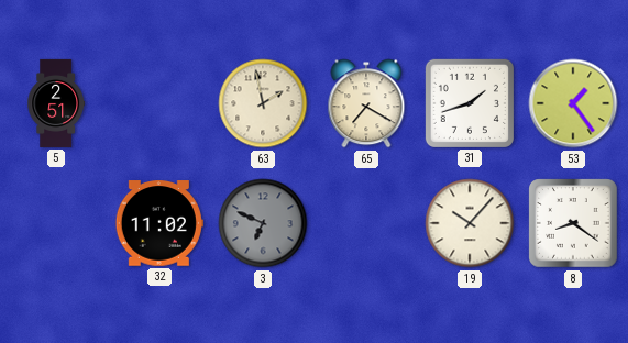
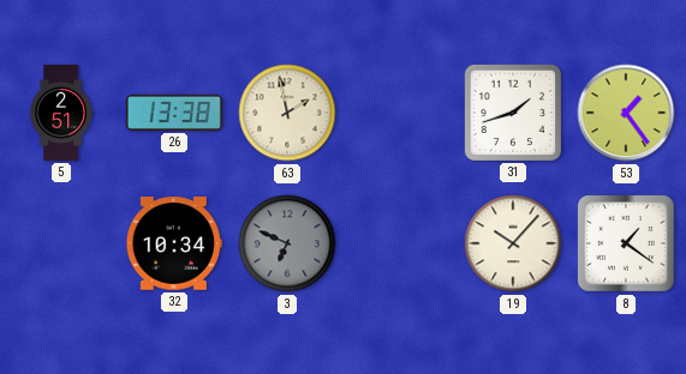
26: none -> 13:38
65: 7:20 -> none
32: 11:02 -> 10:34
8: 8:21 -> 1:21
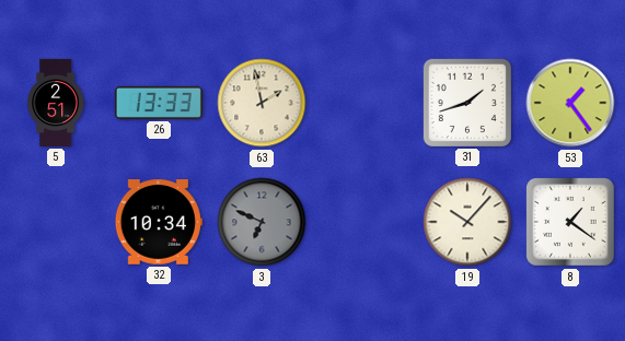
26: 13:38 -> 13:33
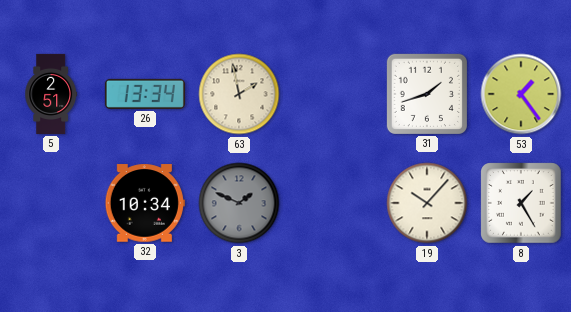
26: 13:33 -> 13:34
3: 6:49 -> 1:49
8: 1:21 -> 1:25
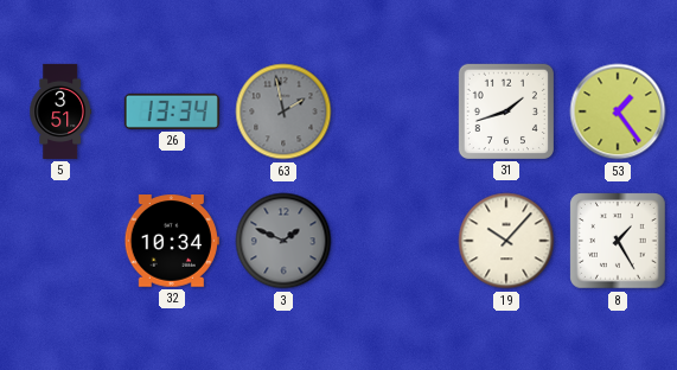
5: 2:51 -> 3:51
63 dial: cream -> grey
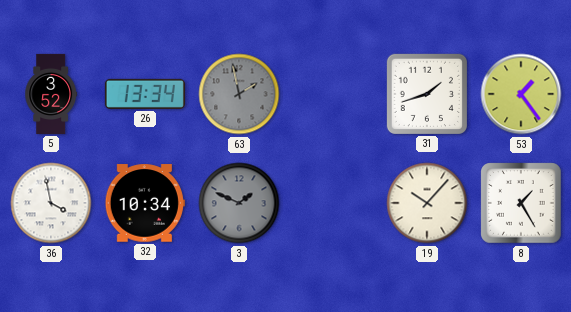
5: 3:51 -> 3:52
36: none -> 3:58
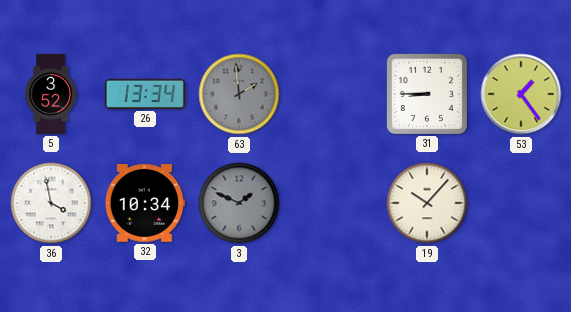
63: 1:58 -> 1:59
31: 1:42 -> 8:45
8: 1:25 -> none
